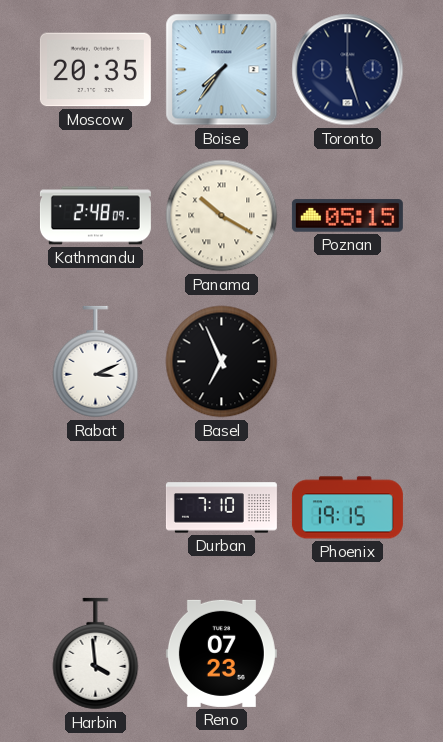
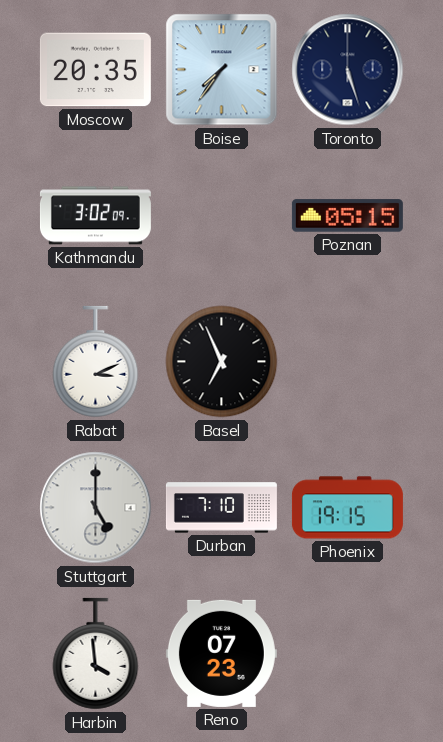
Kathmandu: 2:48 -> 3:02
Panama: 10:20 -> none
Stuttgart: none -> 5:00
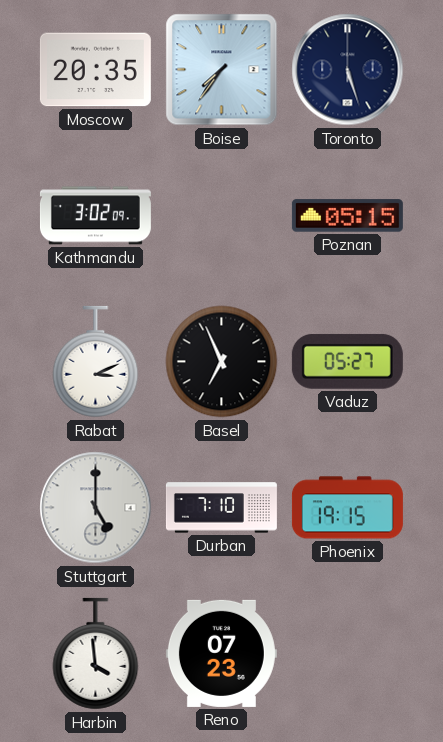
Vaduz: none -> 05:27
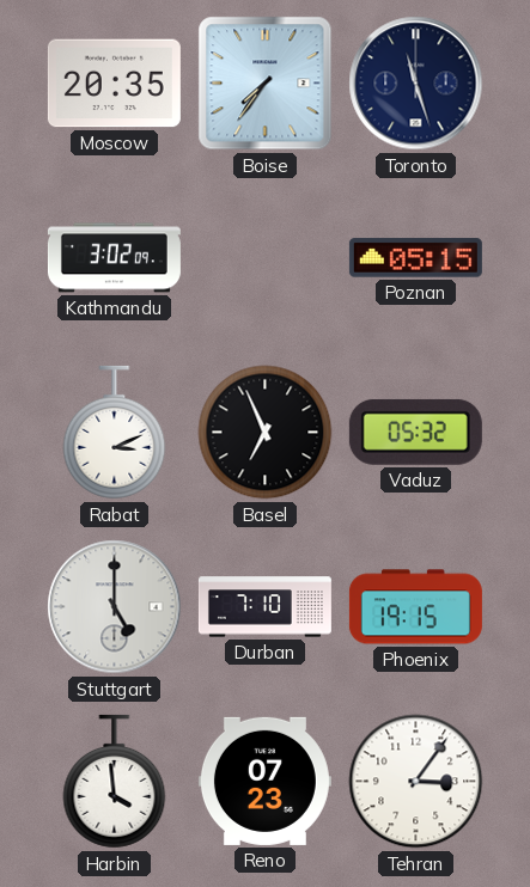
Toronto: 5:27 -> 11:27
Vaduz: 05:27 -> 05:32
Tehran: none -> 3:06
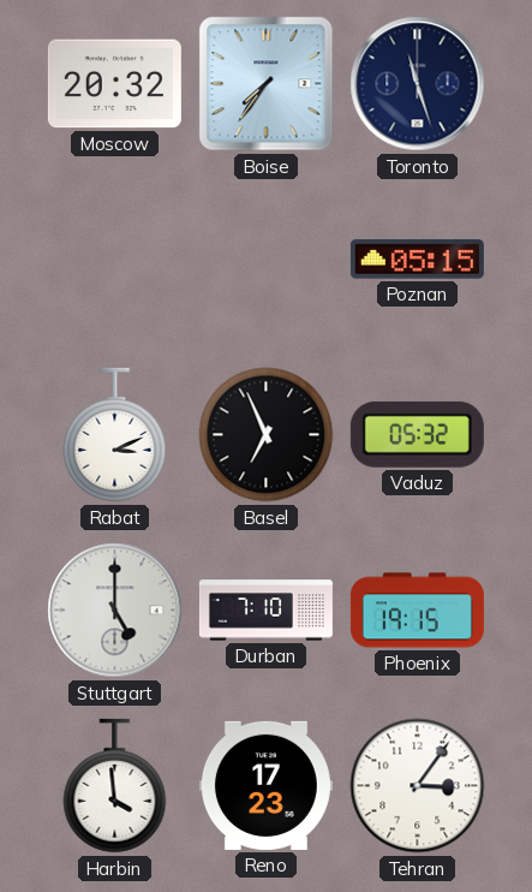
Moscow: 20:35 -> 20:32
Kathmandu: 3:02 -> none
Reno: 07:23 -> 17:23
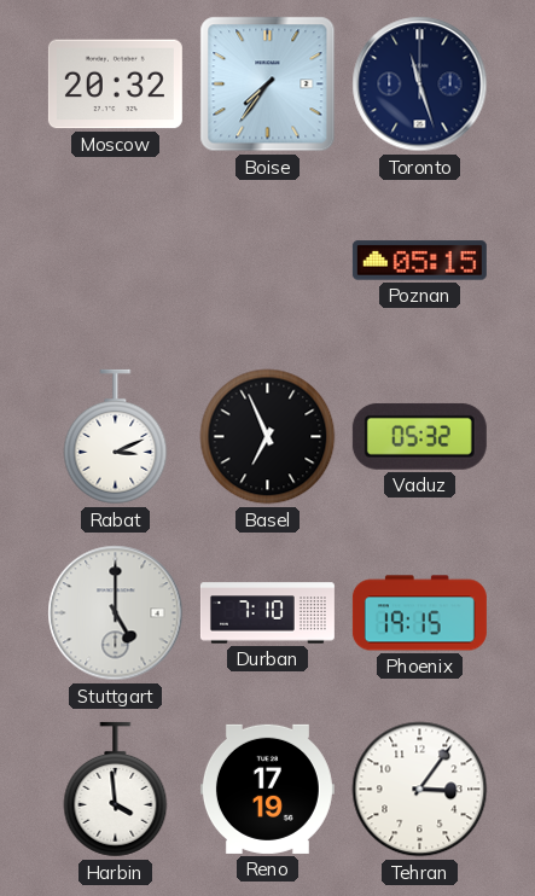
Reno: 17:23 -> 17:19
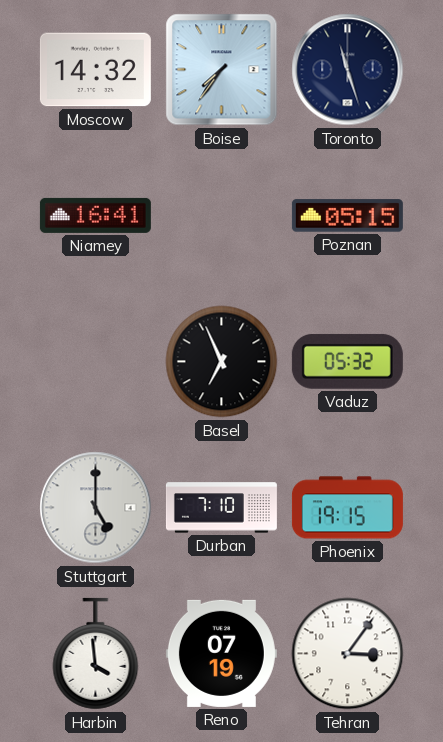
Moscow: 20:32 -> 14:32
Niamey: none -> 16:41
Rabat: 3:11 -> none
Reno: 17:19 -> 07:19
